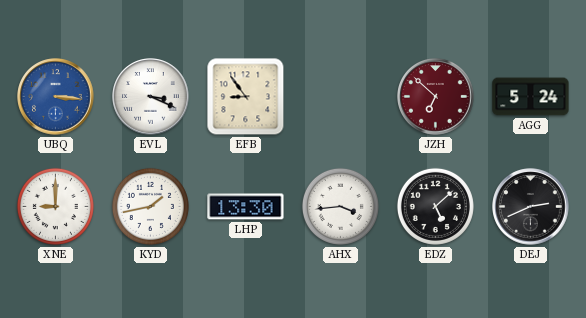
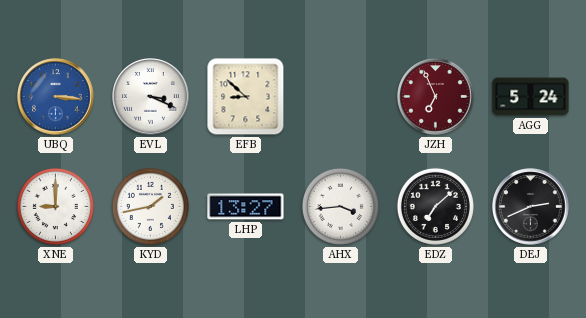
EFB: 8:54 -> 8:52
JZH: 6:52 -> 6:56
LHP: 13:30 -> 13:27
EDZ: 5:08 -> 7:08
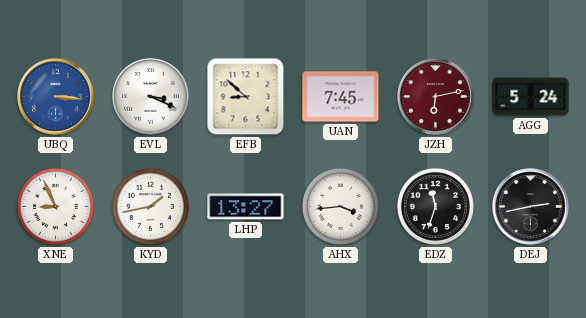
UAN: none -> 7:45
JZH: 6:56 -> 6:13
XNE: 9:00 -> 8:56
EDZ: 7:08 -> 11:33
DEJ: 2:41 -> 2:43
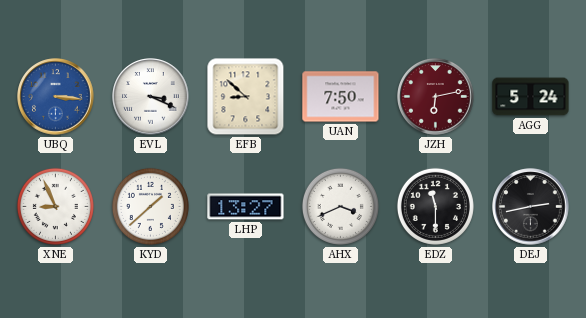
UAN: 7:45 -> 7:50
KYD: 1:43 -> 1:38
AHX: 3:44 -> 3:41
EDZ: 11:33 -> 11:30
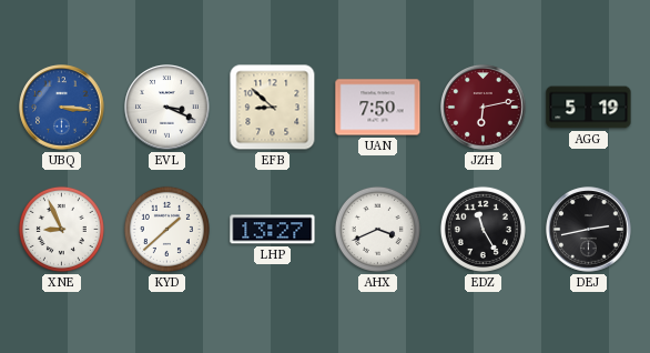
AGG: 5:24 -> 5:19
EDZ: 11:30 -> 11:25
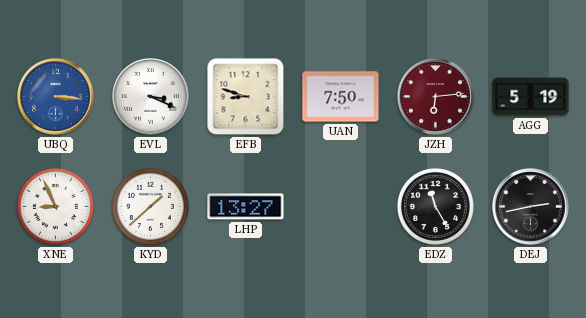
EFB: 8:52 -> 8:48
JZH: 6:13 -> 6:14
AHX: 3:41 -> none
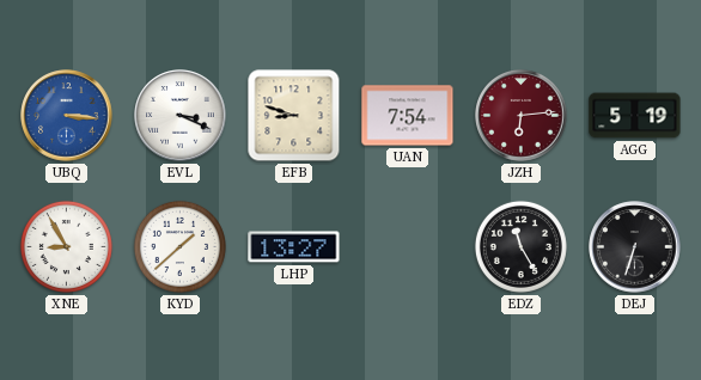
UAN: 7:50 -> 7:54
XNE: 8:56 -> 8:55
DEJ: 2:43 -> 6:33
